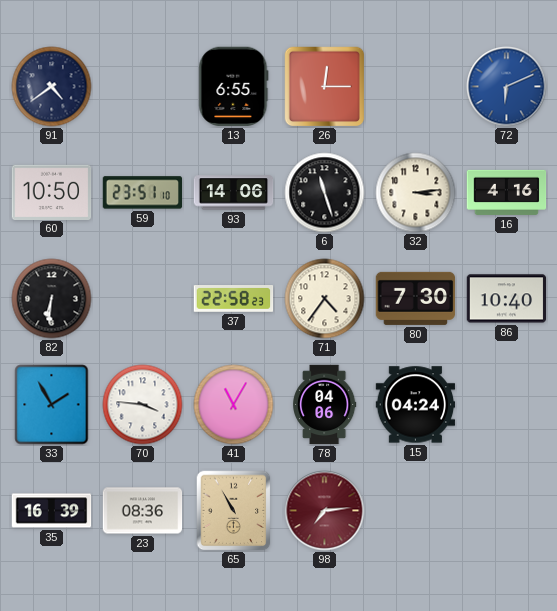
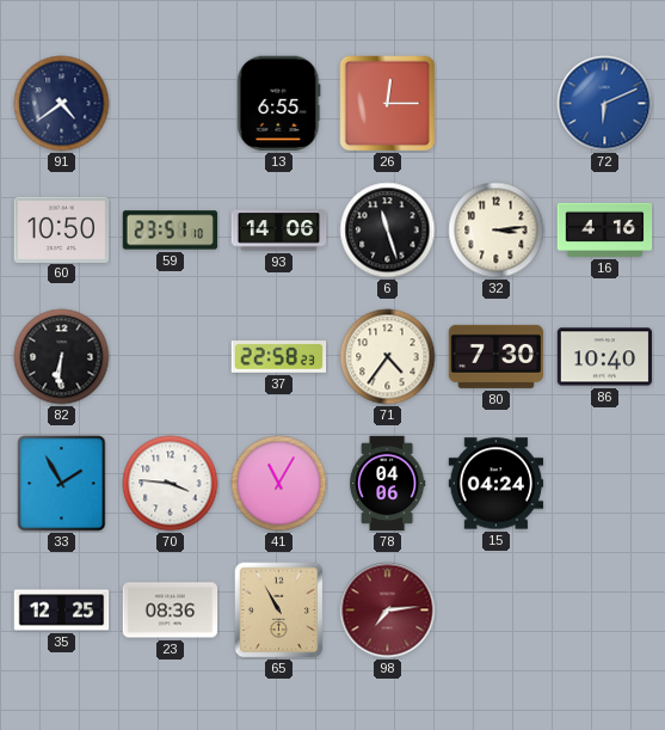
35: 16:39 -> 12:25
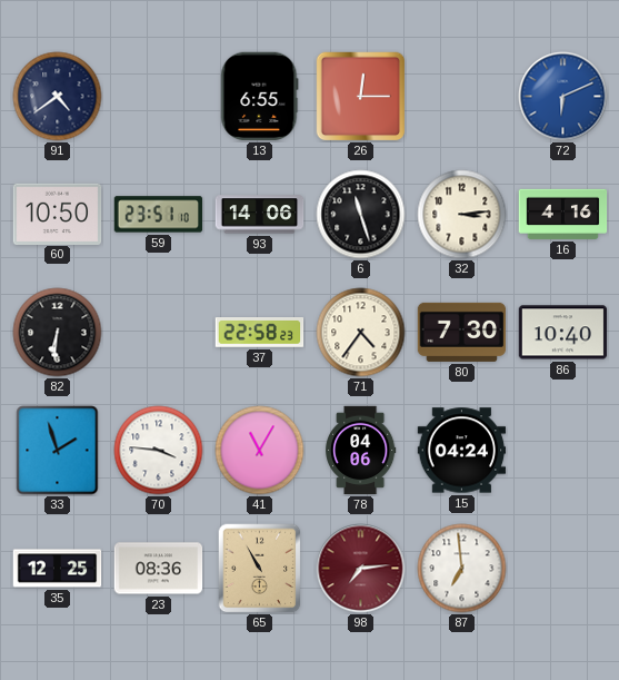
33: 1:55 -> 1:57
87: none -> 6:59
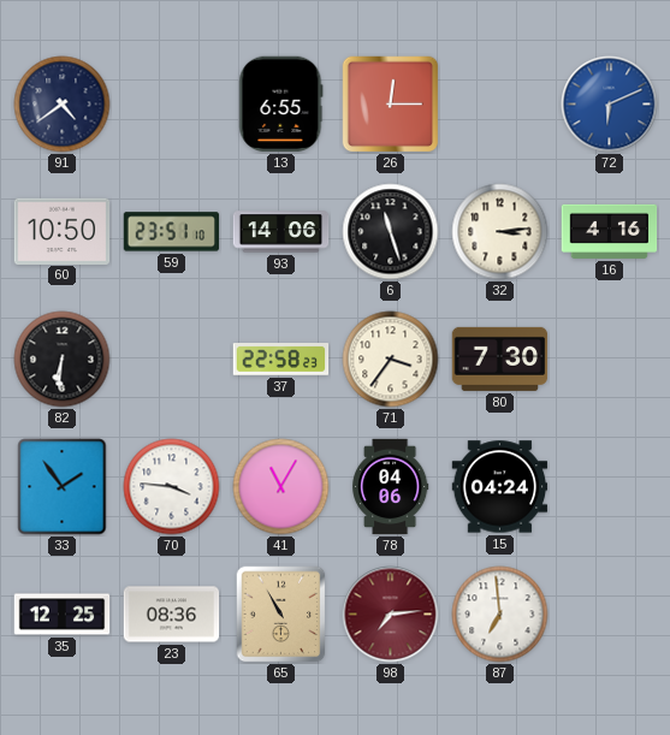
71: 4:36 -> 3:36
86: 10:40 -> none
33: 1:57 -> 1:54
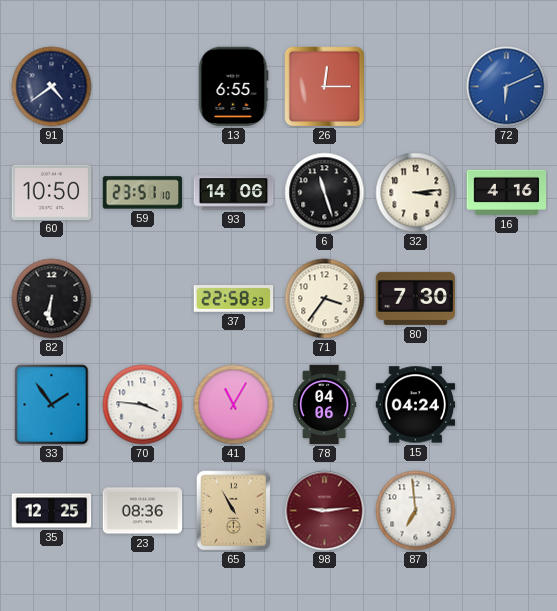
98: 7:14 -> 9:14
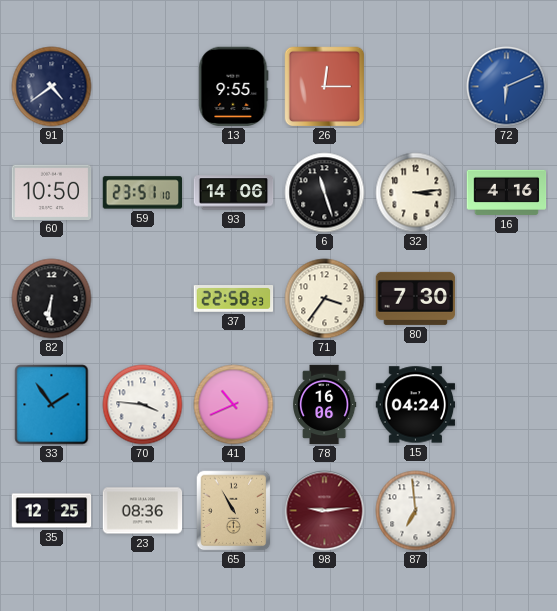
13: 6:55 -> 9:55
41: 11:05 -> 10:41
78: 04:06 -> 16:06
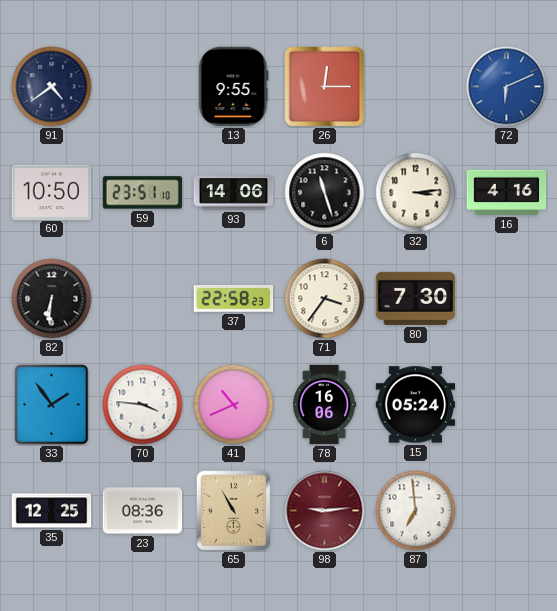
15: 04:24 -> 05:24
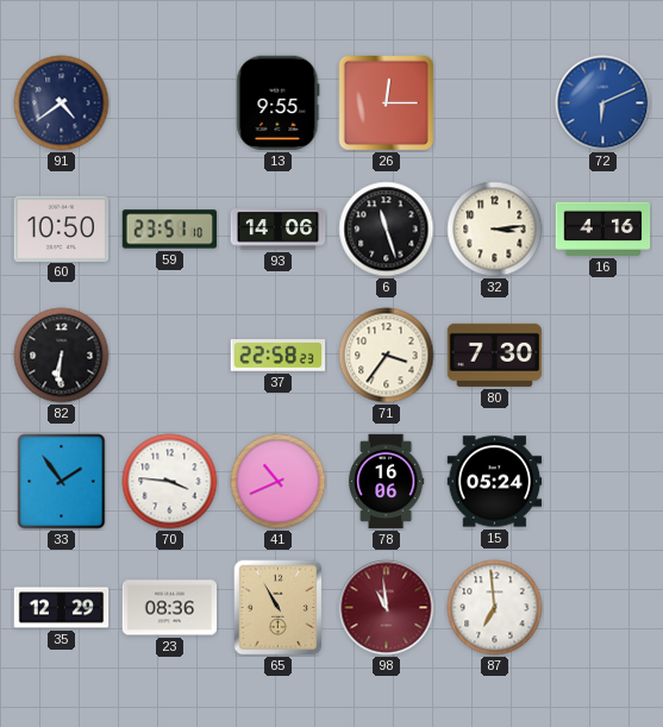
35: 12:25 -> 12:29
98: 9:14 -> 10:59
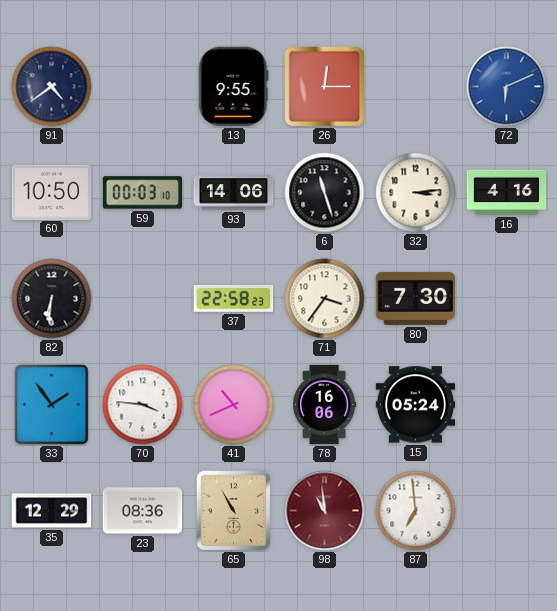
59: 23:51 -> 00:03
